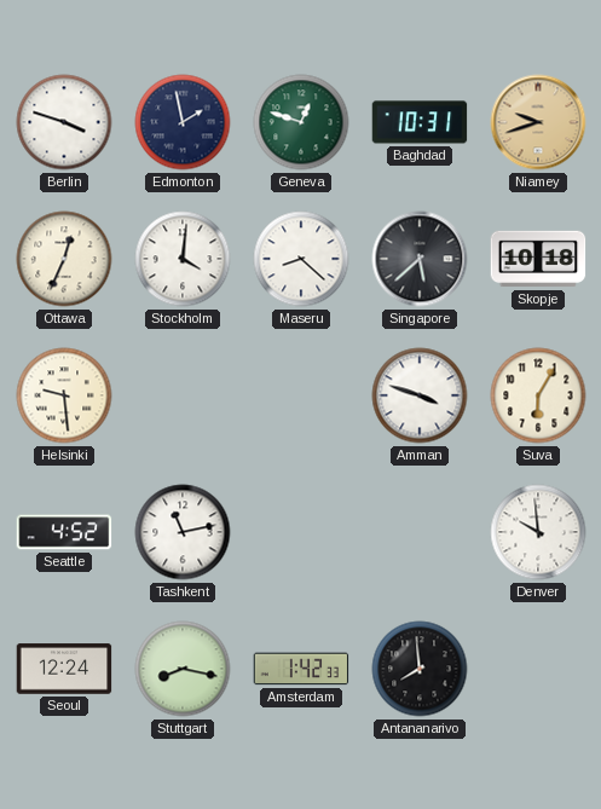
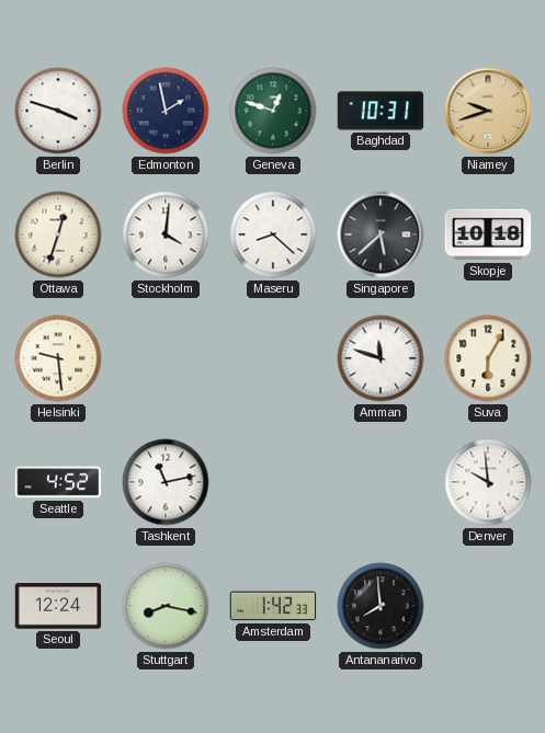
Ottawa: 12:34 -> 12:33
Amman: 3:48 -> 11:48
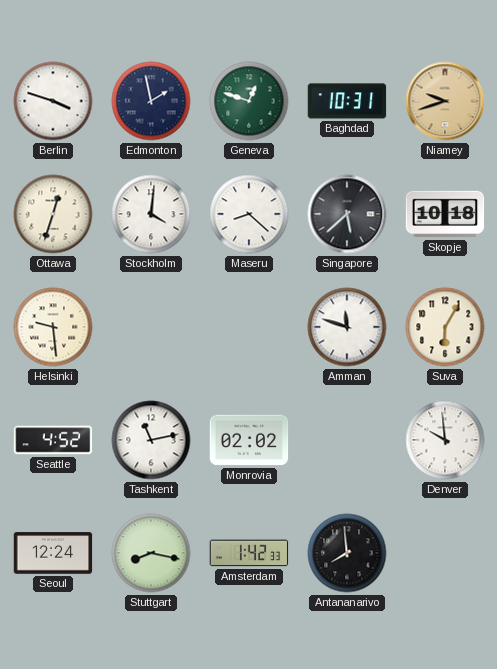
Monrovia: none -> 02:02
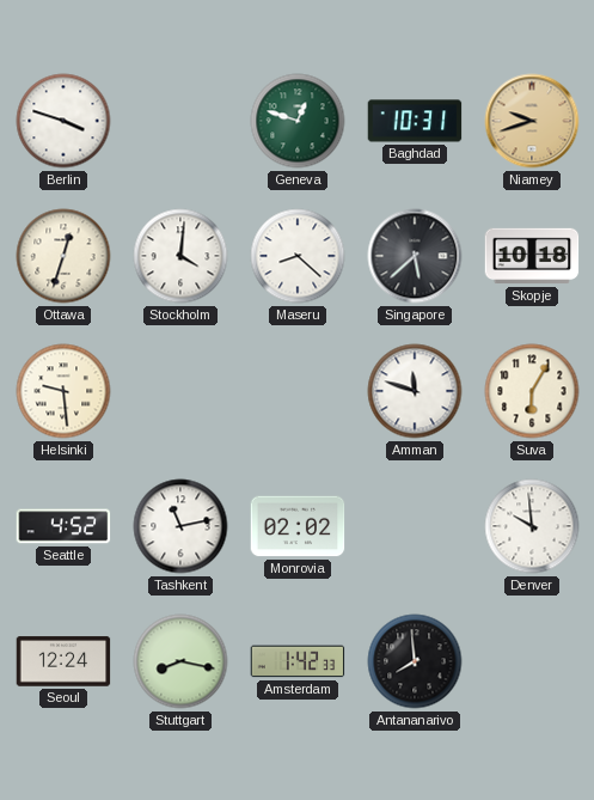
Edmonton: 1:58 -> none
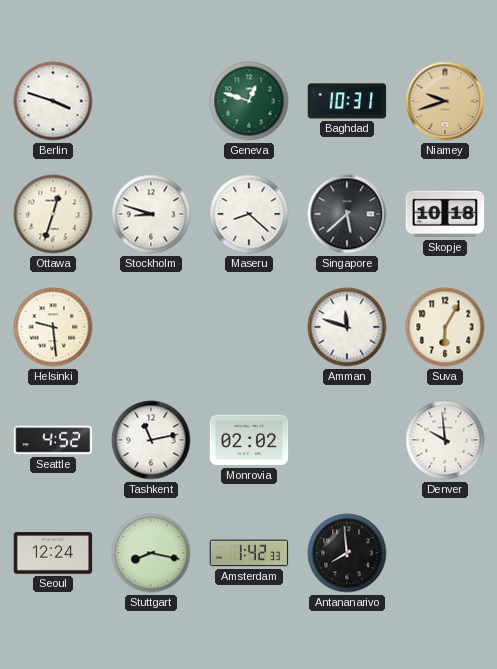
Stockholm: 4:01 -> 8:48
